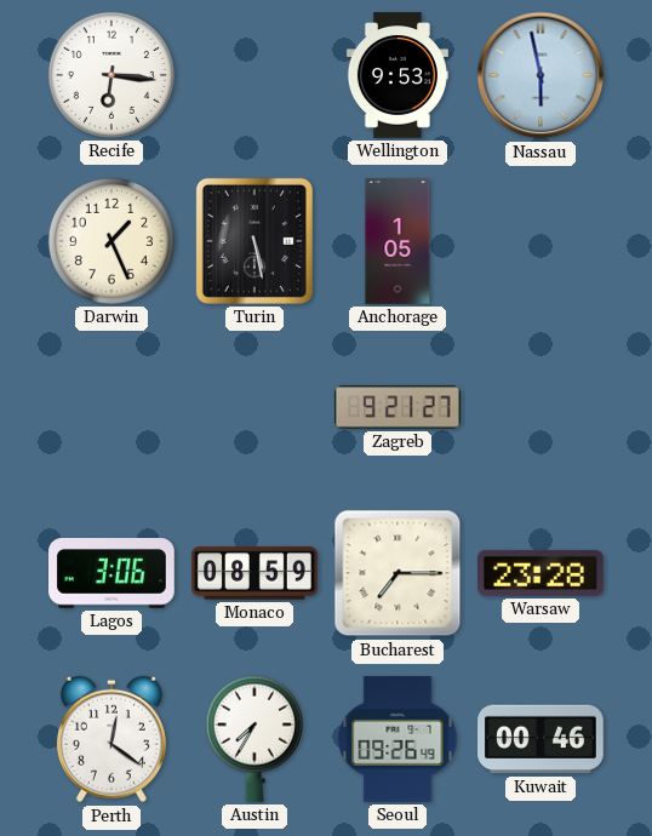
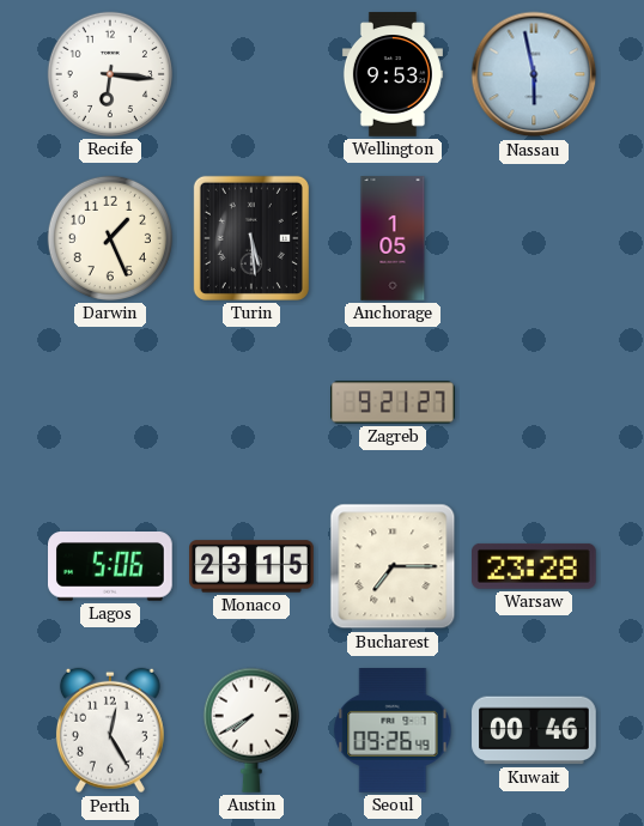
Turin: 5:28 -> 5:29
Lagos: 3:06 -> 5:06
Monaco: 08:59 -> 23:15
Perth: 12:21 -> 12:25
Austin: 7:35 -> 7:40
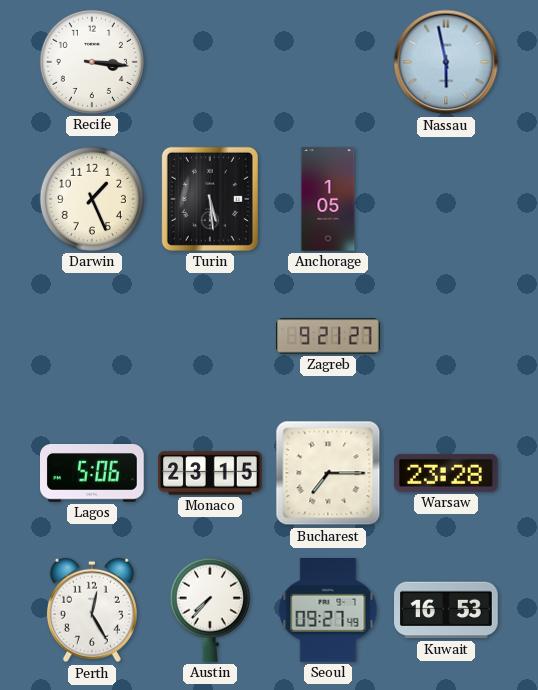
Recife: 6:16 -> 3:16
Wellington: 9:53 -> none
Austin: 7:40 -> 7:37
Seoul: 09:26 -> 09:27
Kuwait: 00:46 -> 16:53
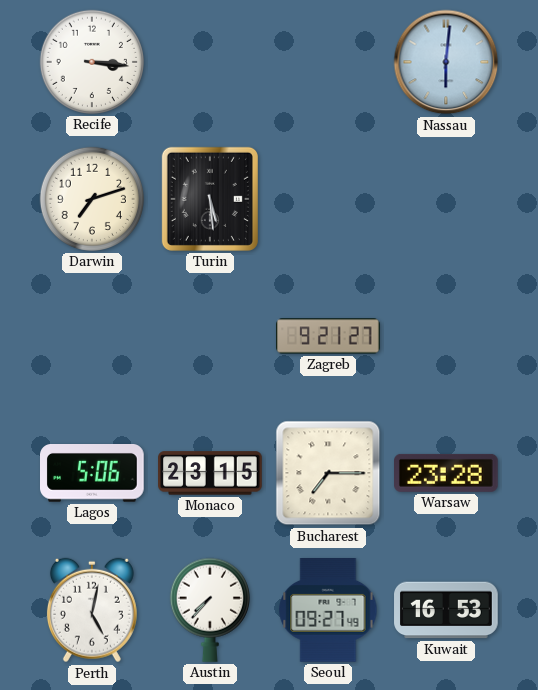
Nassau: 5:58 -> 6:01
Darwin: 1:26 -> 7:12
Anchorage: 1:05 -> none
Perth: 12:25 -> 5:02
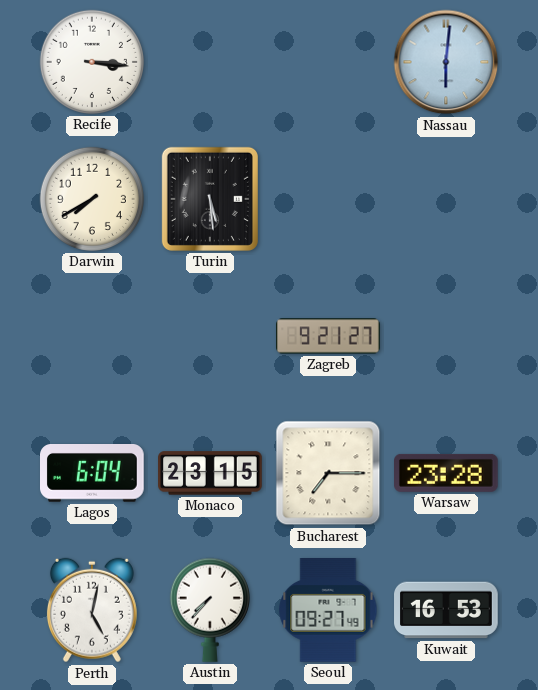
Darwin: 7:12 -> 7:40
Lagos: 5:06 -> 6:04
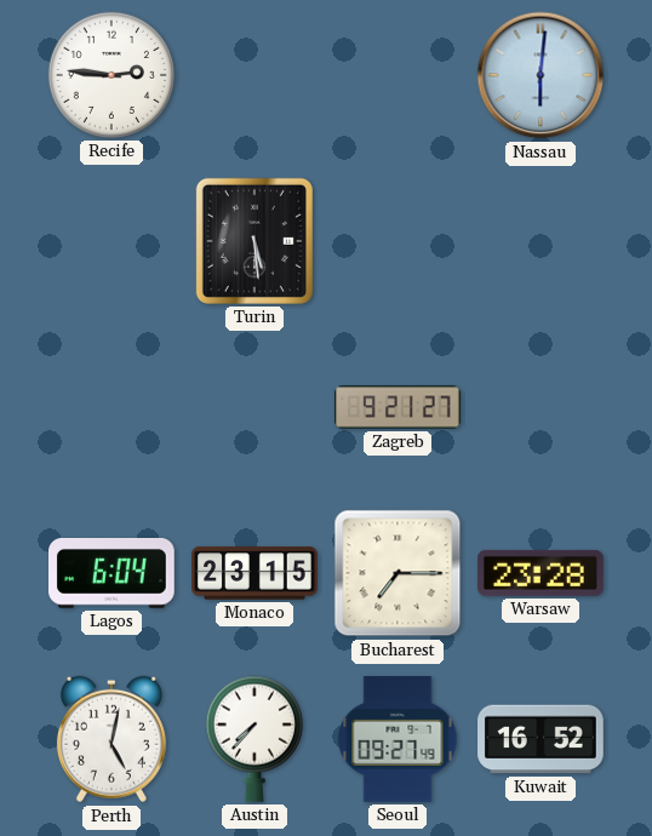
Recife: 3:16 -> 2:46
Darwin: 7:40 -> none
Kuwait: 16:53 -> 16:52
